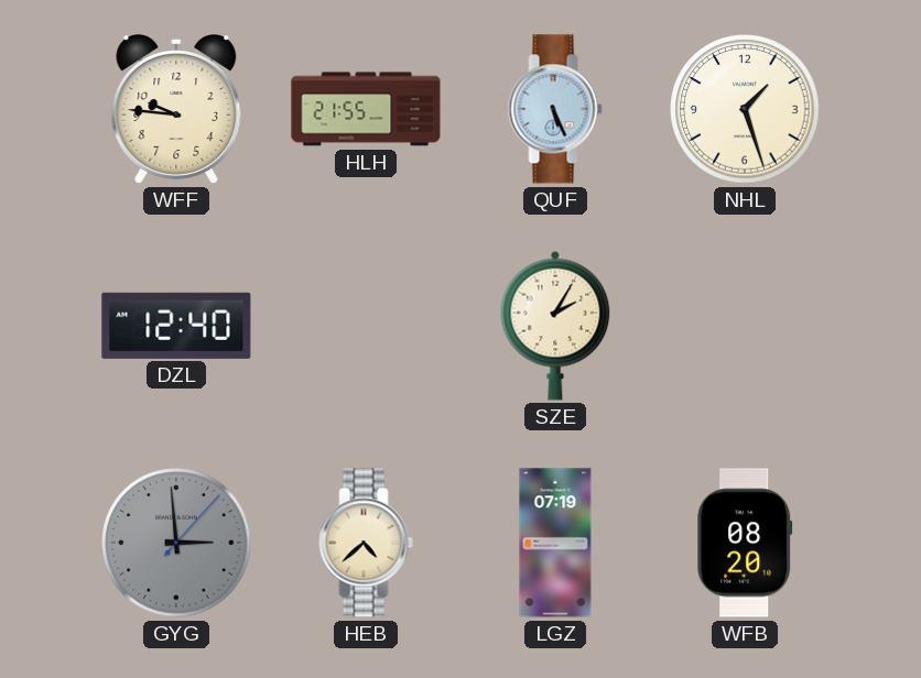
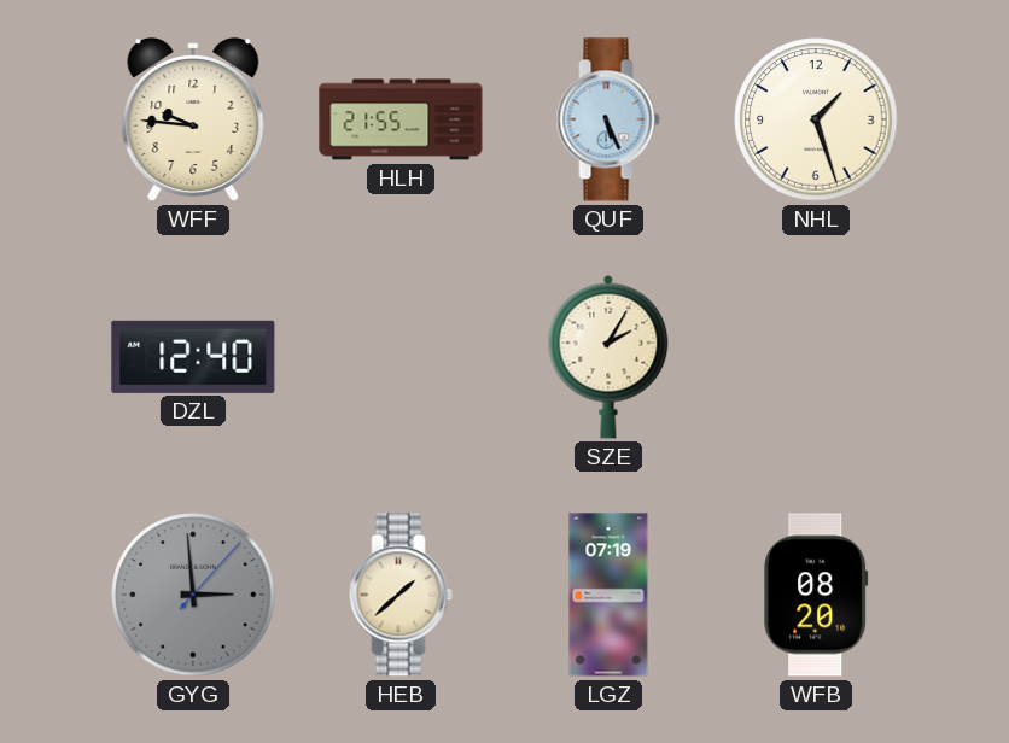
HEB: 4:38 -> 1:38
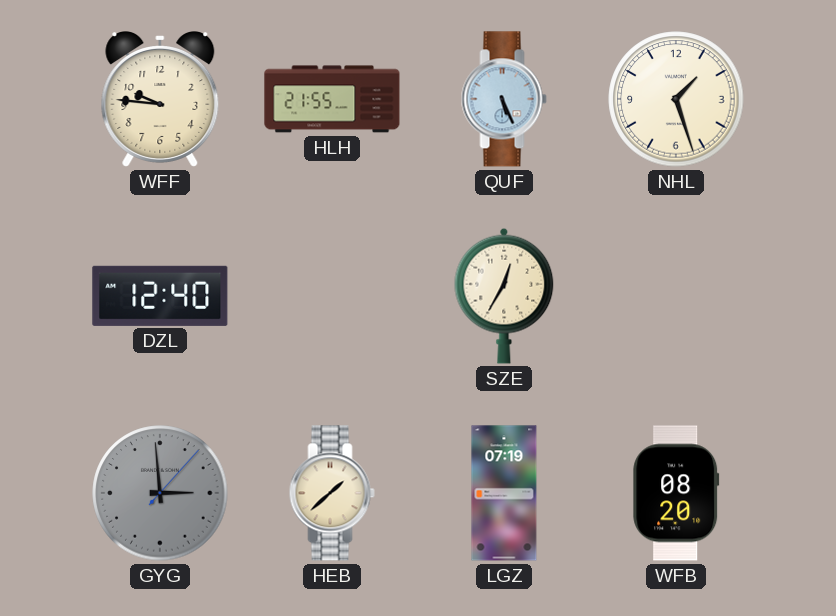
SZE: 2:05 -> 12:35
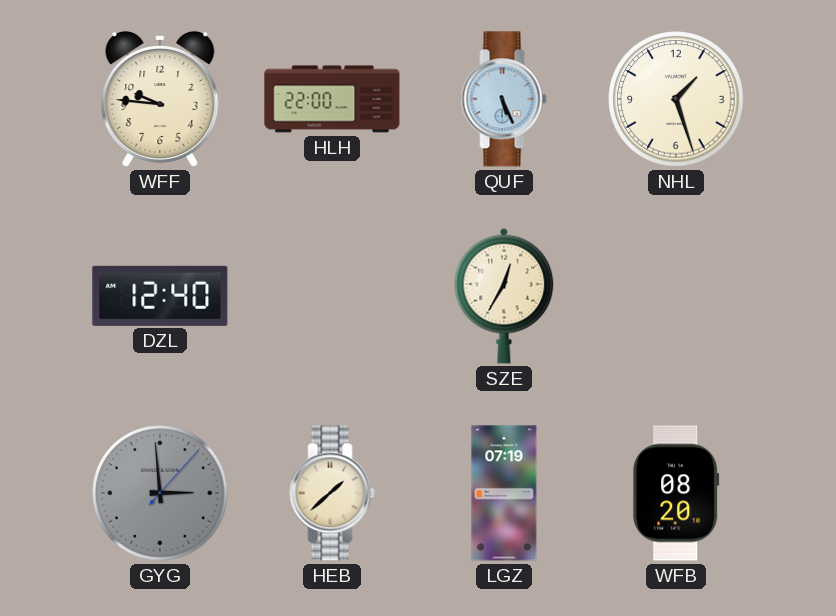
HLH: 21:55 -> 22:00
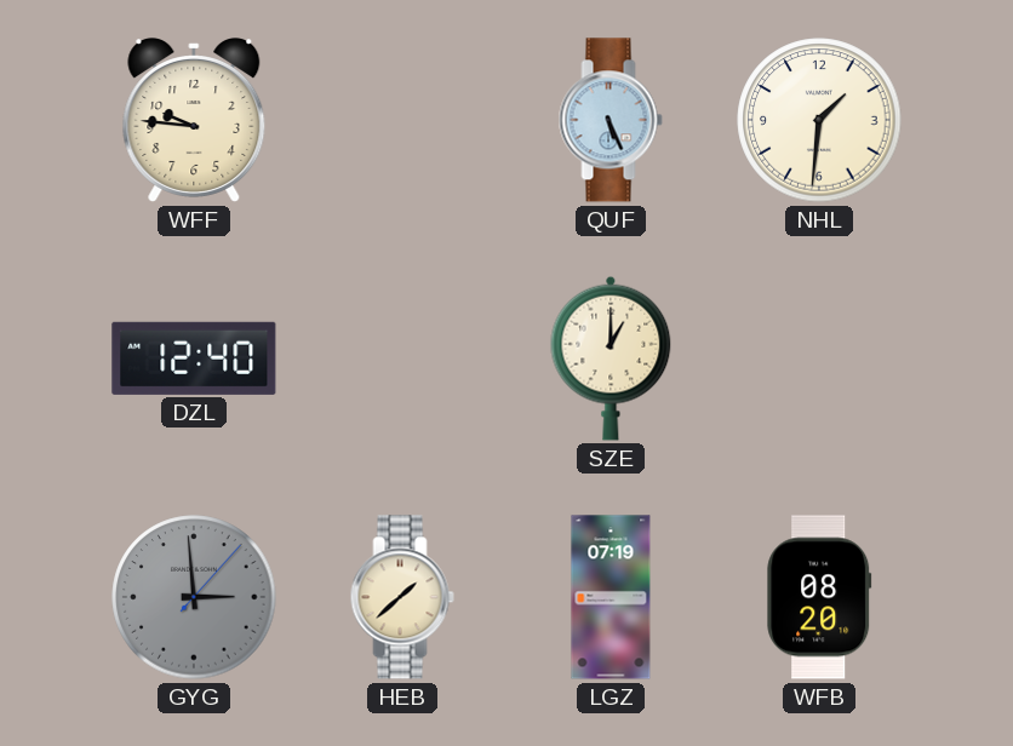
HLH: 22:00 -> none
NHL: 1:27 -> 1:31
SZE: 12:35 -> 1:00
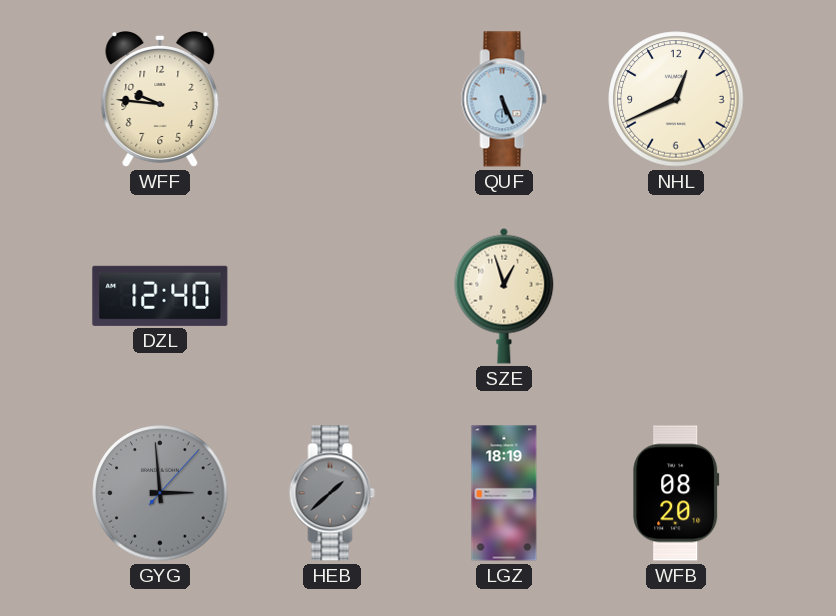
NHL: 1:31 -> 12:41
SZE: 1:00 -> 12:57
HEB dial: cream -> grey
LGZ: 07:19 -> 18:19
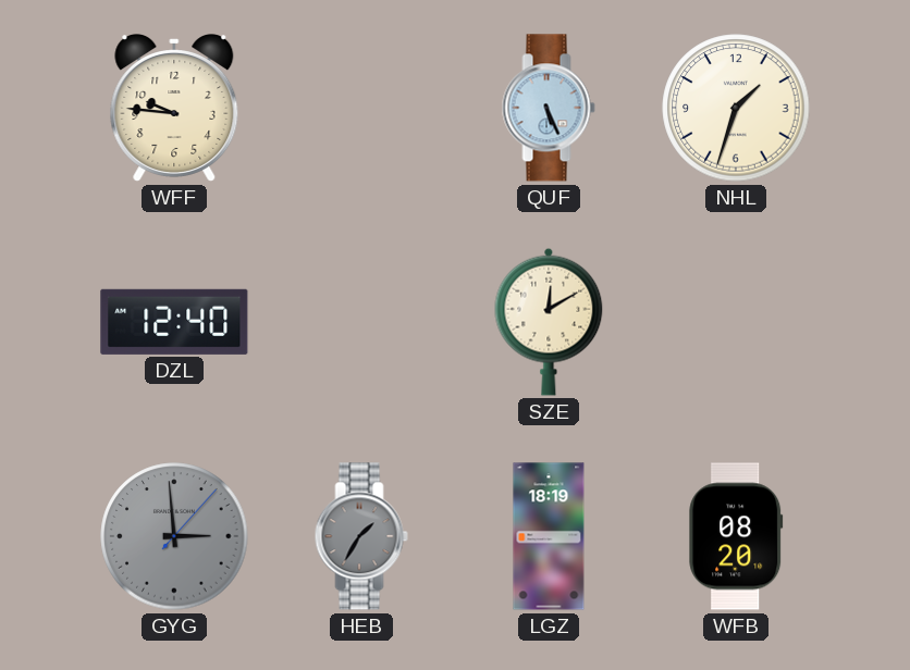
NHL: 12:41 -> 1:33
SZE: 12:57 -> 12:10
HEB: 1:38 -> 1:35
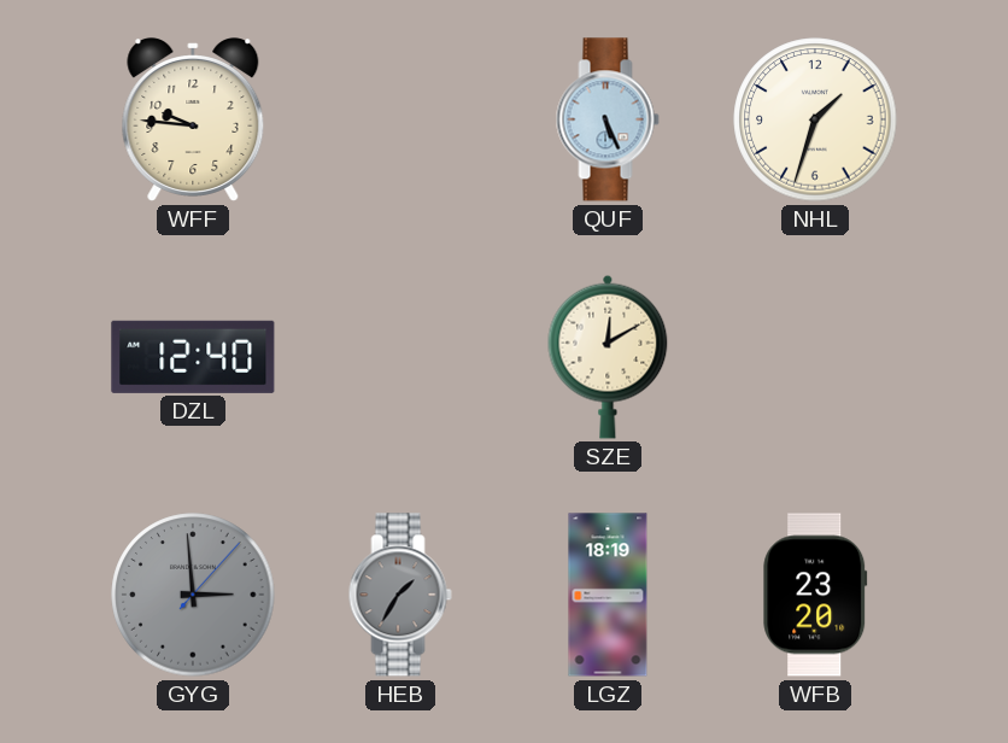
WFB: 08:20 -> 23:20
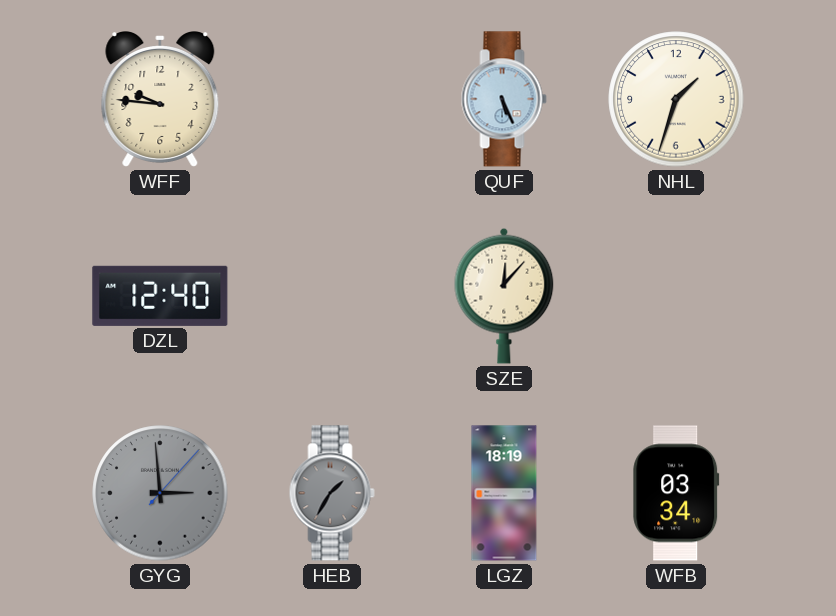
SZE: 12:10 -> 12:07
WFB: 23:20 -> 03:34
